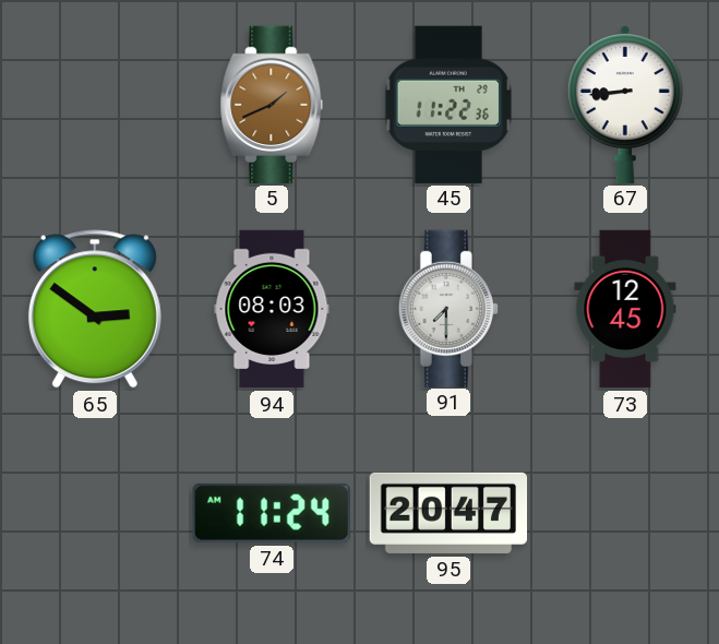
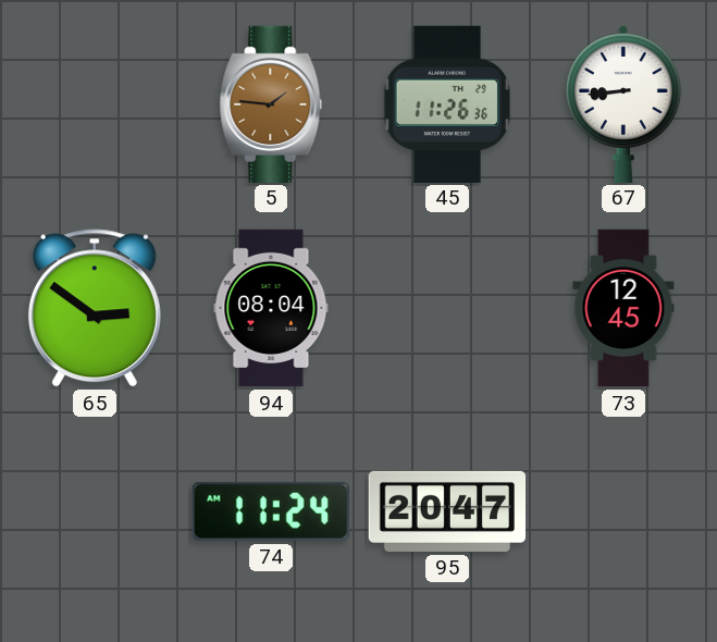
5: 1:41 -> 1:46
45: 11:22 -> 11:26
94: 08:03 -> 08:04
91: 7:30 -> none
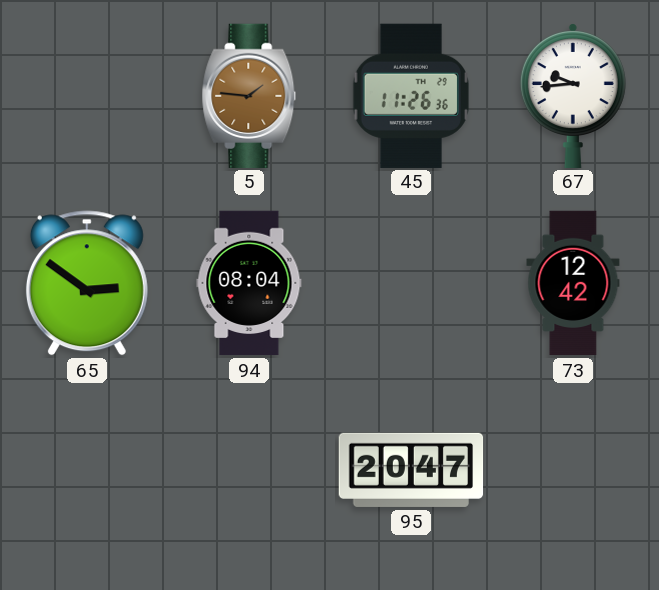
67: 8:44 -> 9:44
73: 12:45 -> 12:42
74: 11:24 -> none
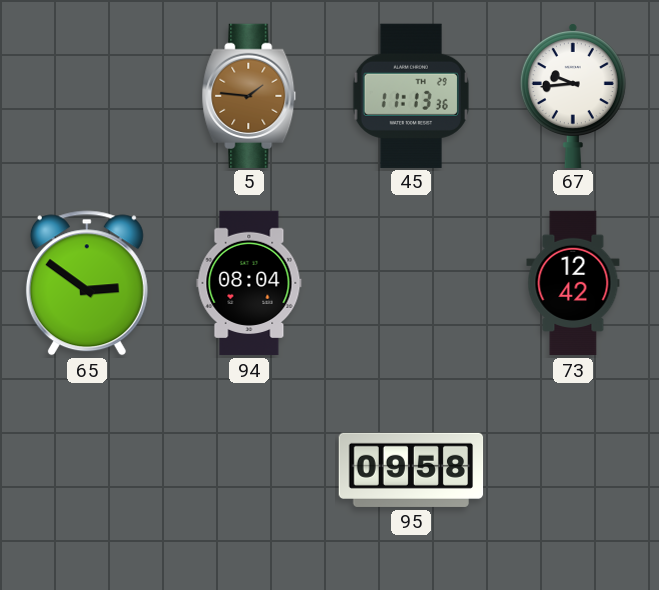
45: 11:26 -> 11:13
95: 20:47 -> 09:58
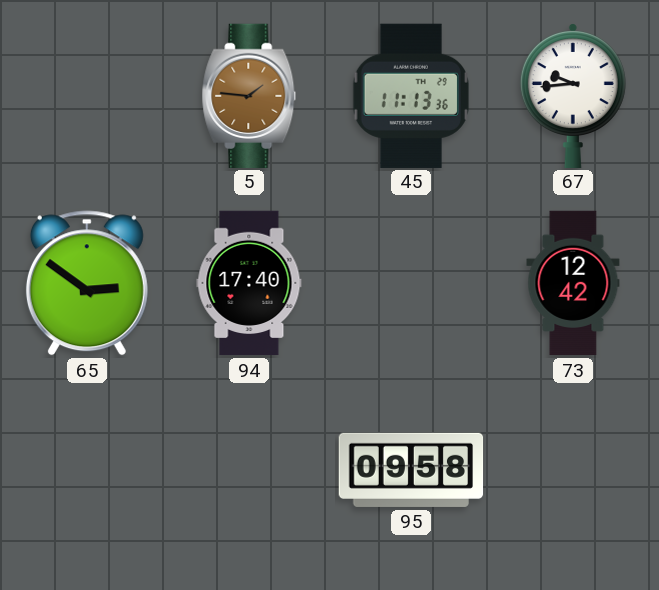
94: 08:04 -> 17:40
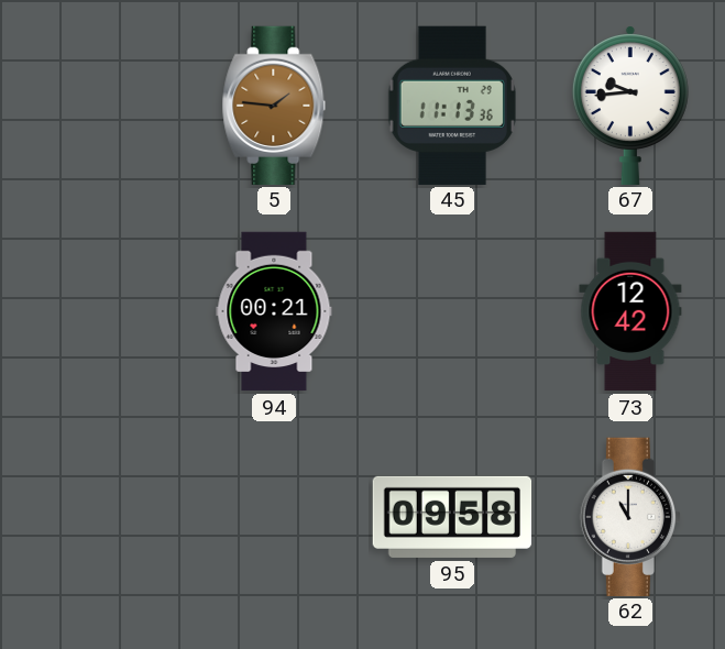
65: 2:51 -> none
94: 17:40 -> 00:21
62: none -> 11:00
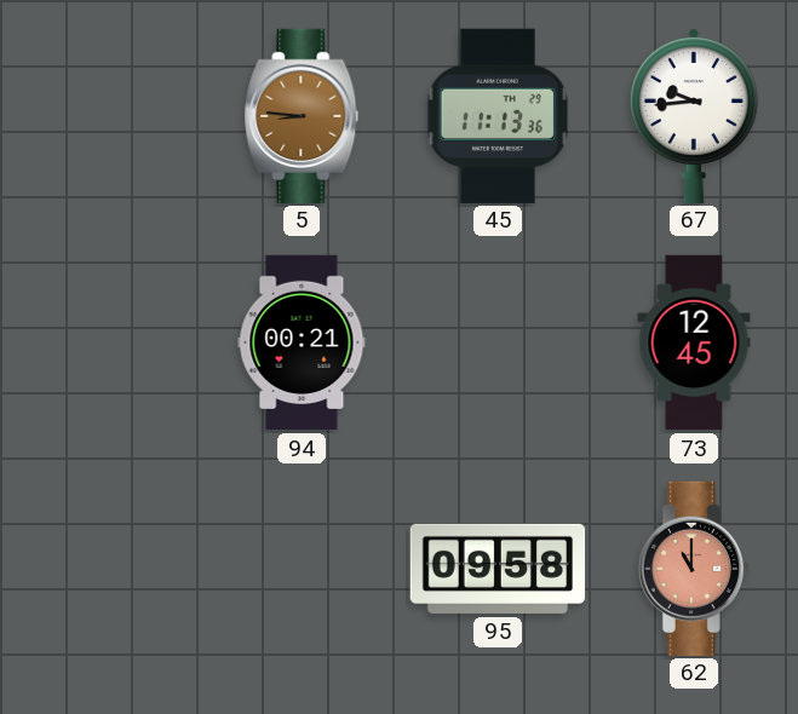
5: 1:46 -> 8:46
73: 12:42 -> 12:45
62 dial: white -> salmon
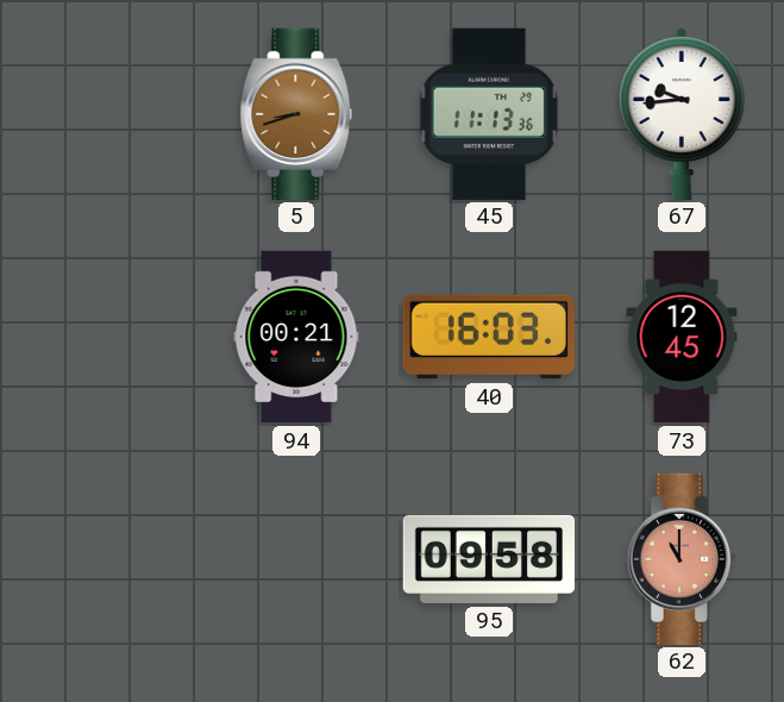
5: 8:46 -> 8:42
40: none -> 16:03
